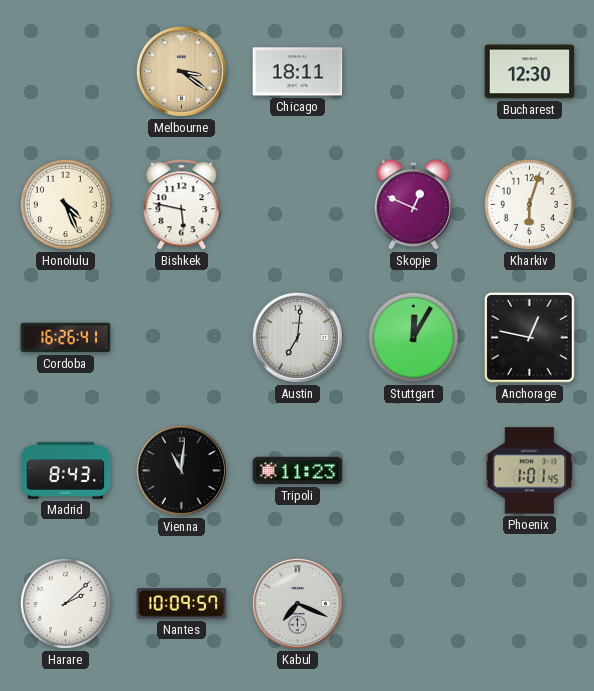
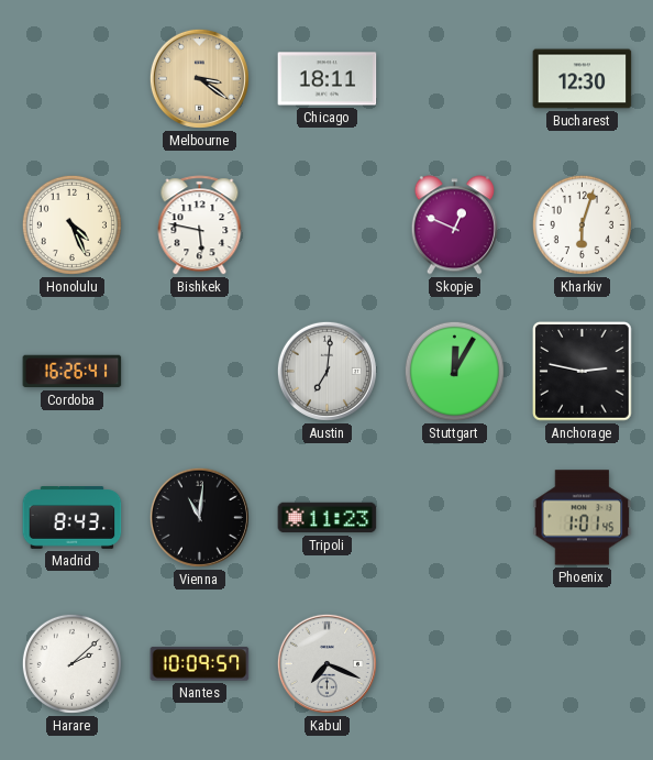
Anchorage: 12:47 -> 2:47
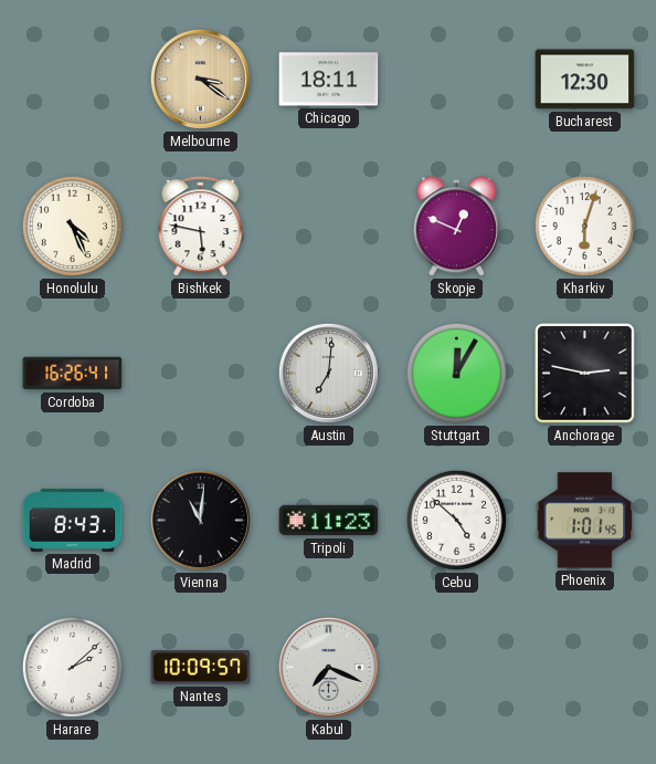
Cebu: none -> 4:52
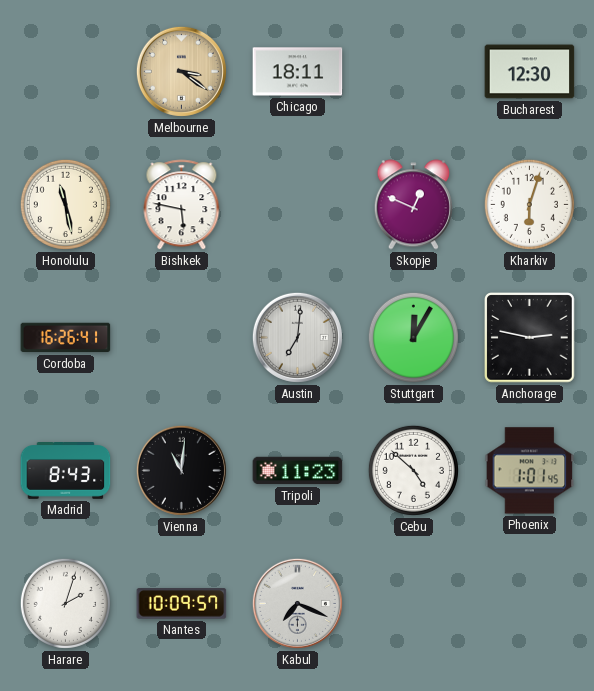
Honolulu: 4:26 -> 11:28
Harare: 2:08 -> 2:03
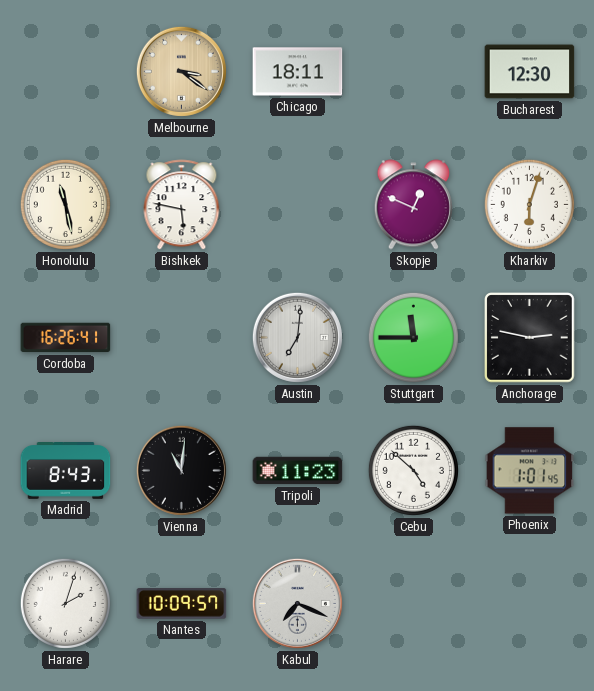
Stuttgart: 12:05 -> 11:45
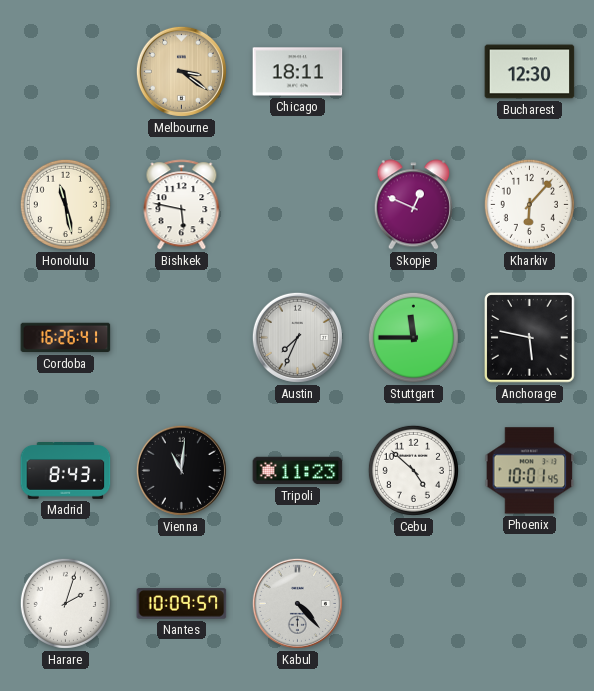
Kharkiv: 6:03 -> 6:07
Austin: 7:01 -> 7:34
Anchorage: 2:47 -> 5:47
Phoenix: 1:01 -> 10:01
Kabul: 7:19 -> 4:23
